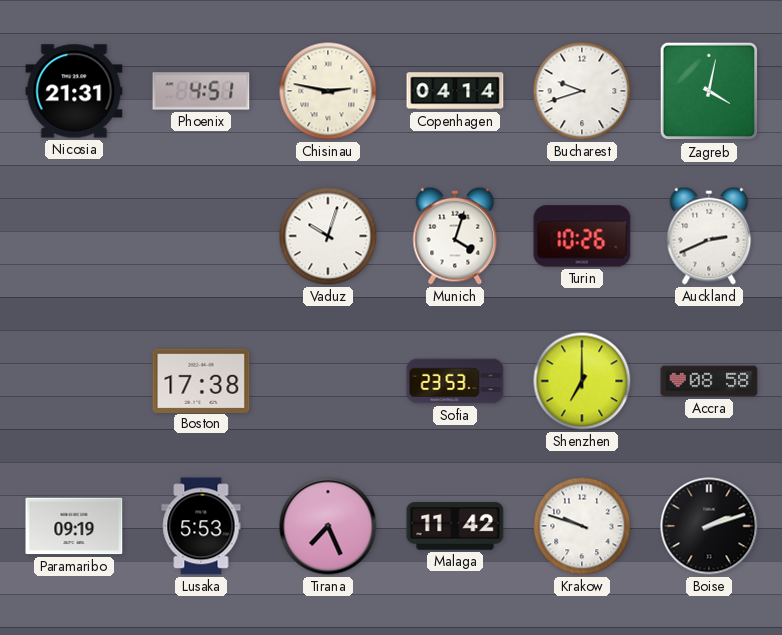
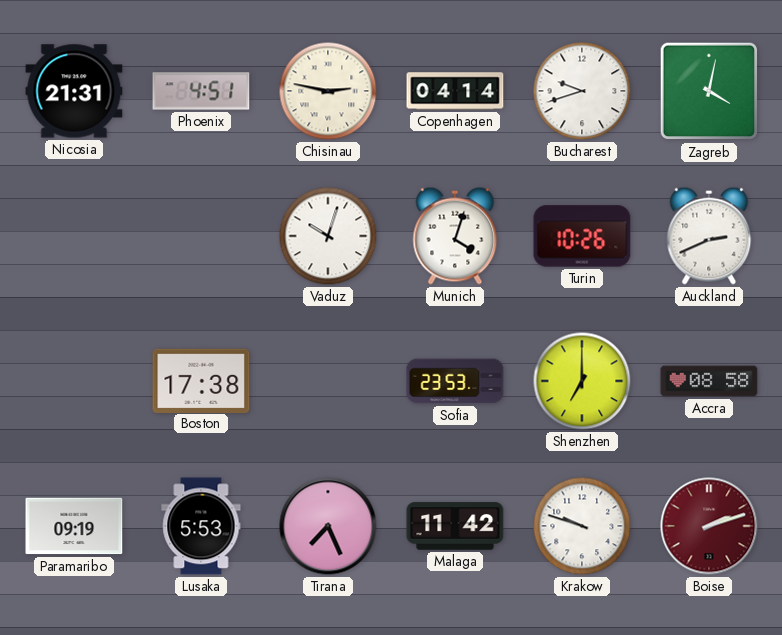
Boise dial: black -> burgundy
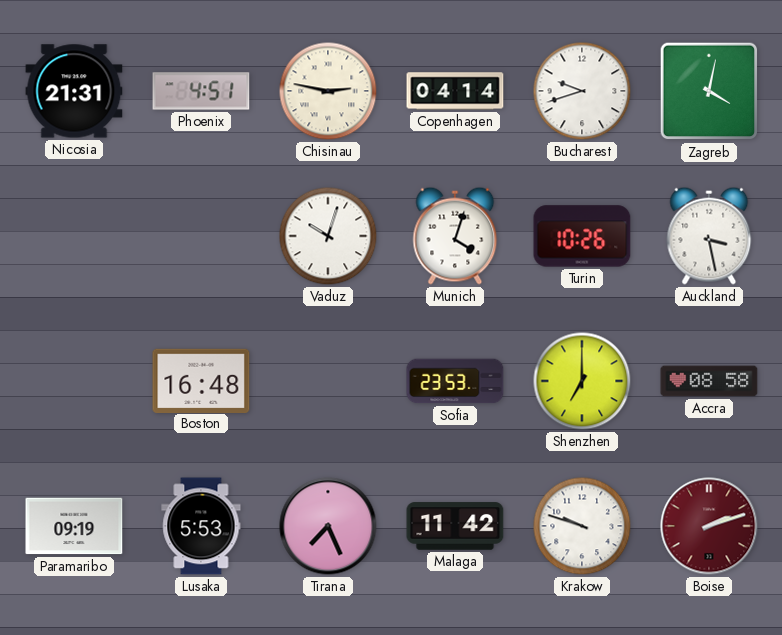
Auckland: 2:41 -> 3:28
Boston: 17:38 -> 16:48
